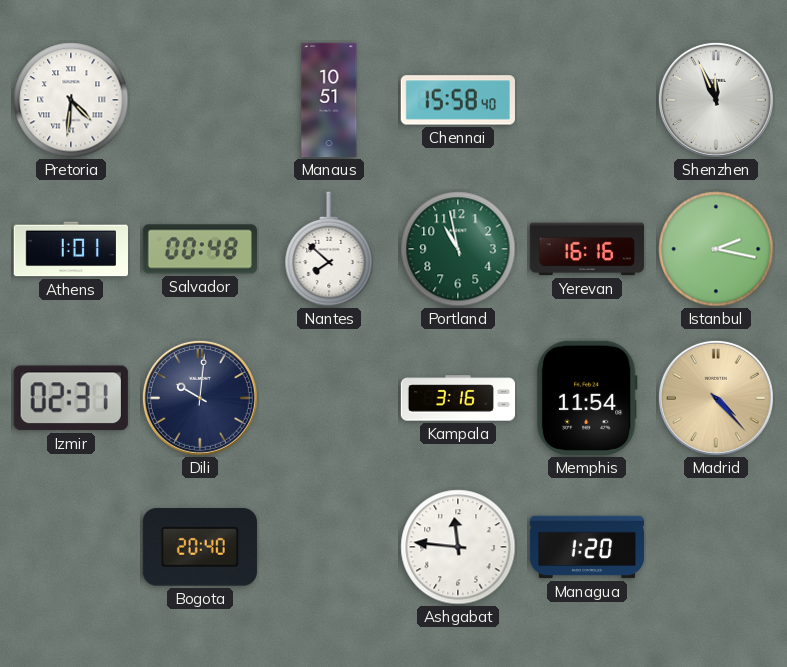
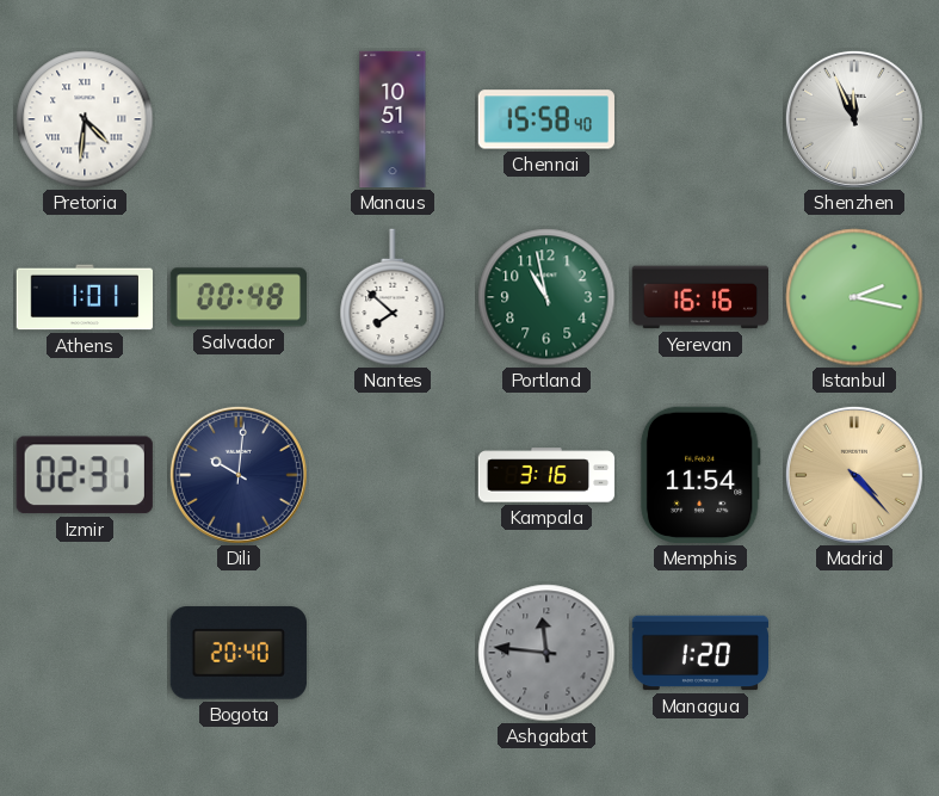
Ashgabat dial: white -> grey
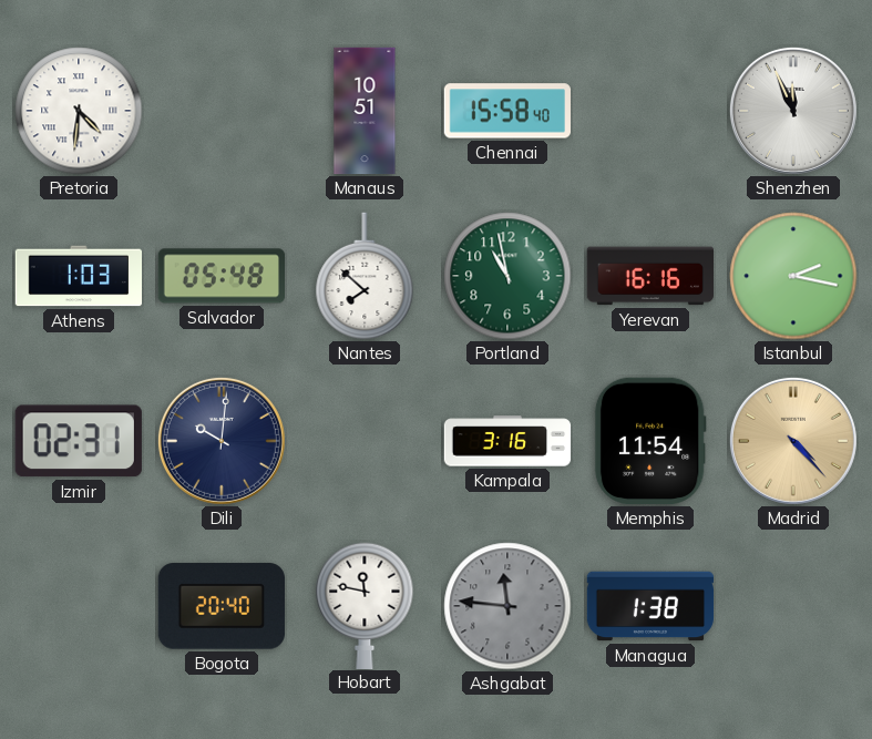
Athens: 1:01 -> 1:03
Salvador: 00:48 -> 05:48
Hobart: none -> 11:47
Managua: 1:20 -> 1:38
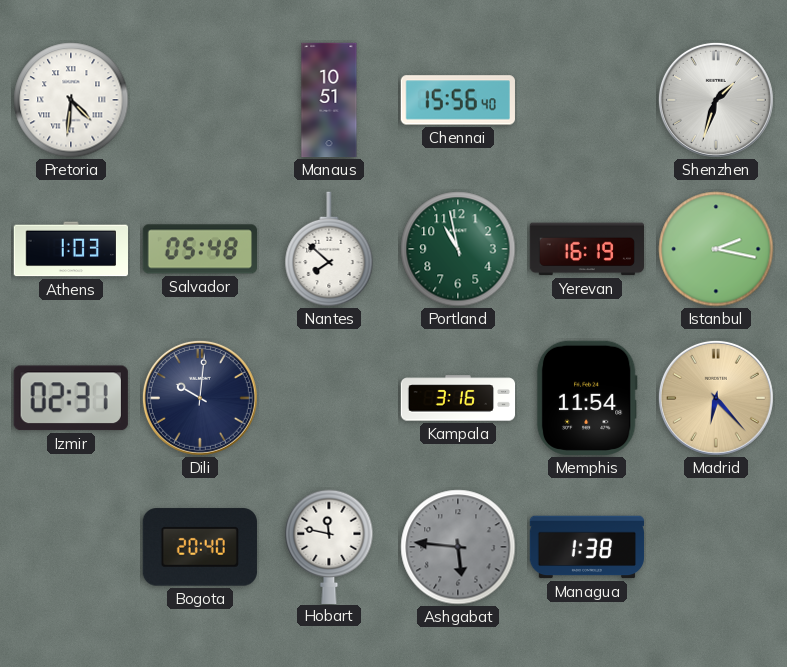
Chennai: 15:58 -> 15:56
Shenzhen: 11:56 -> 1:33
Yerevan: 16:16 -> 16:19
Madrid: 4:23 -> 6:23
Ashgabat: 11:46 -> 5:46
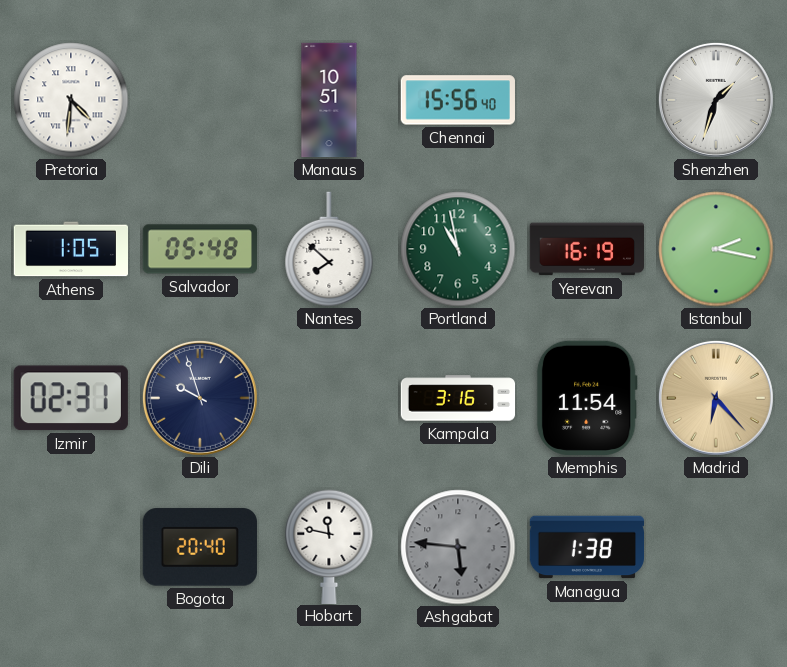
Athens: 1:03 -> 1:05
Dili: 10:01 -> 9:57
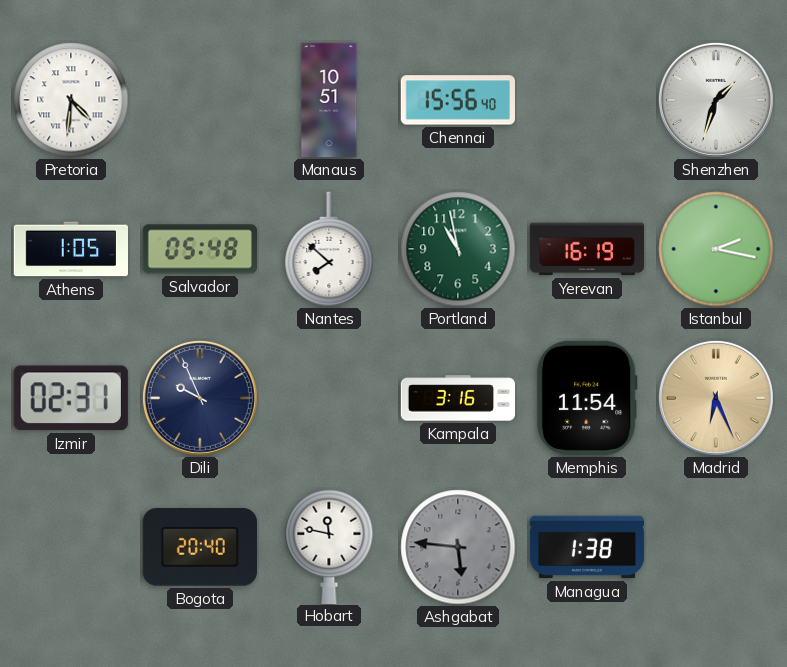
Dili: 9:57 -> 9:56
Madrid: 6:23 -> 6:26
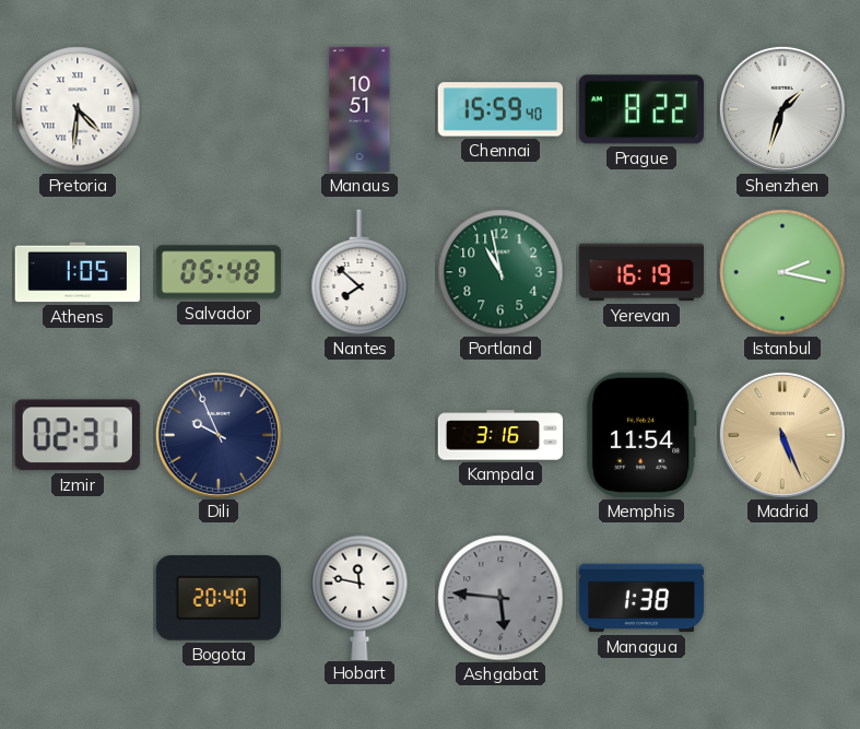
Chennai: 15:56 -> 15:59
Prague: none -> 8:22
Madrid: 6:26 -> 5:26
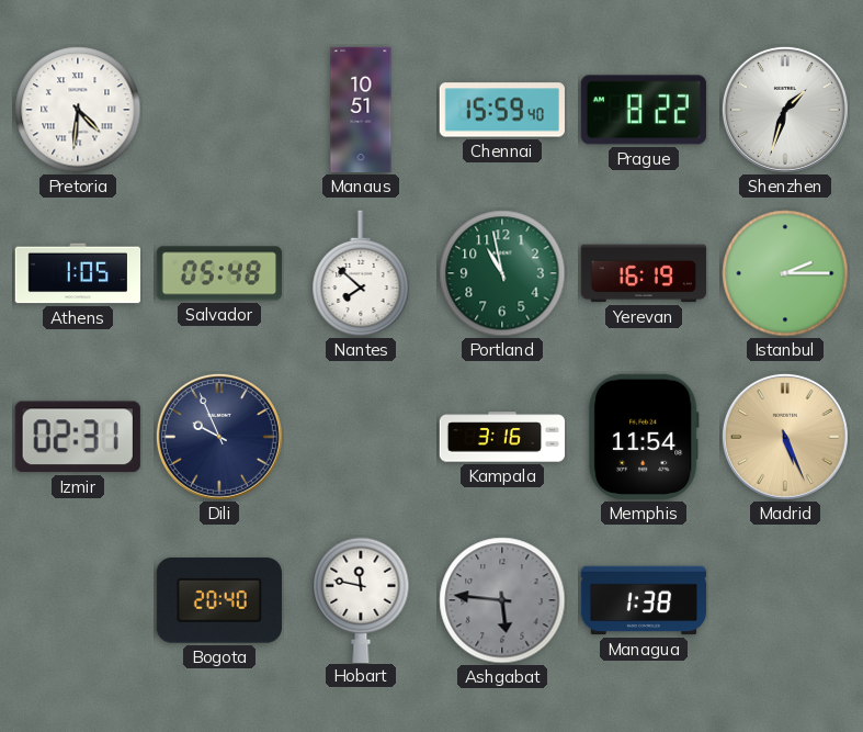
Istanbul: 2:17 -> 2:15
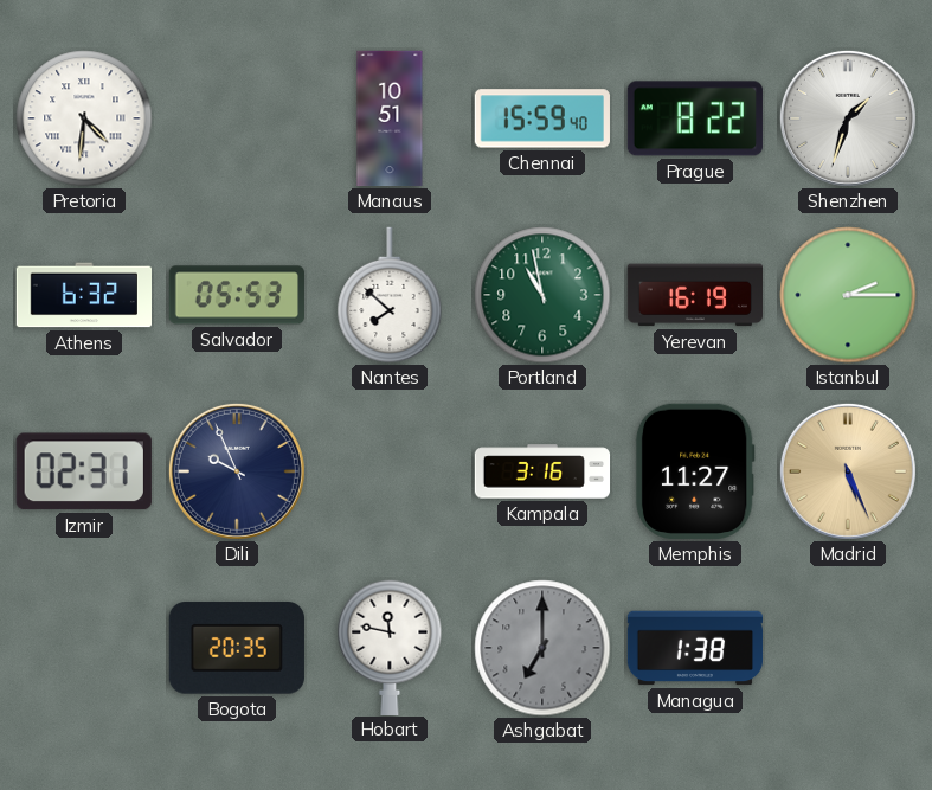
Athens: 1:05 -> 6:32
Salvador: 05:48 -> 05:53
Memphis: 11:54 -> 11:27
Bogota: 20:40 -> 20:35
Ashgabat: 5:46 -> 7:00
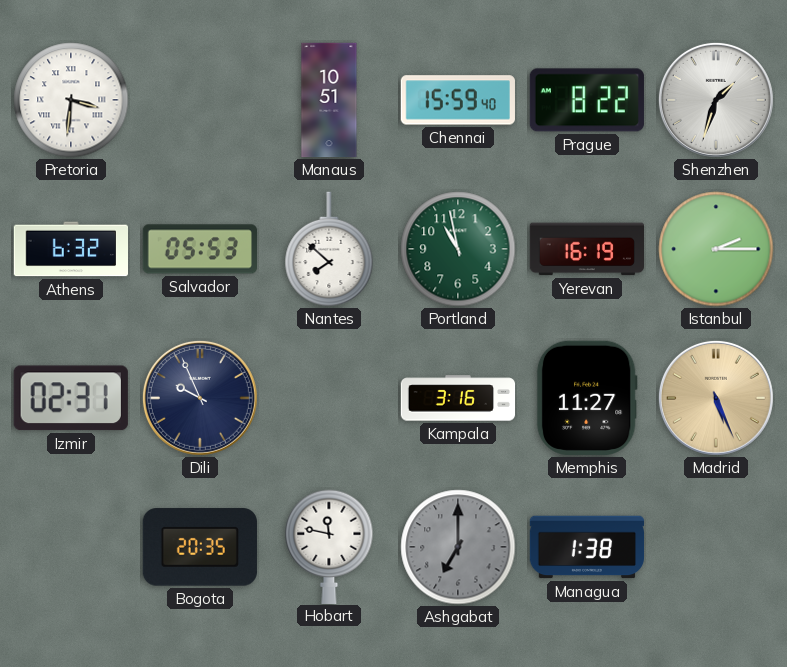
Pretoria: 4:31 -> 3:31
